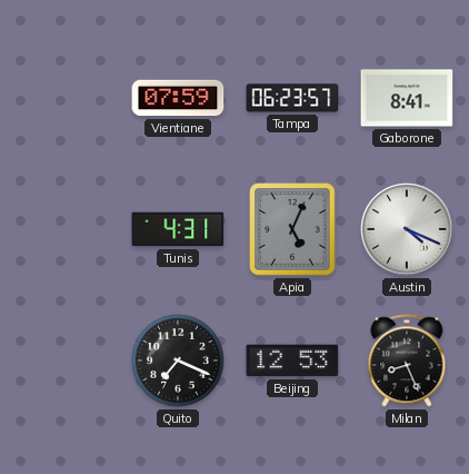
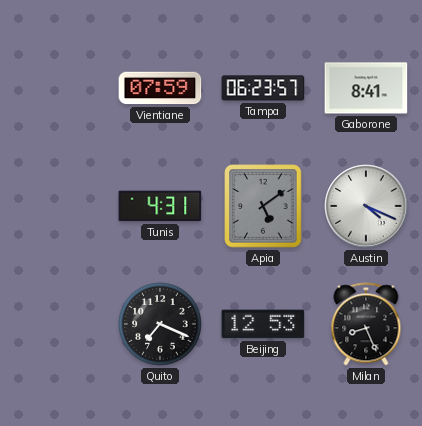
Apia: 5:04 -> 5:09
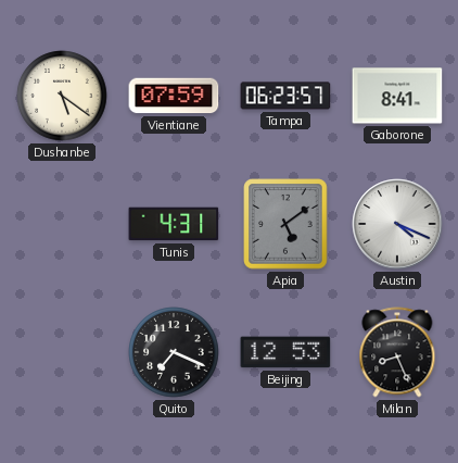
Dushanbe: none -> 5:21
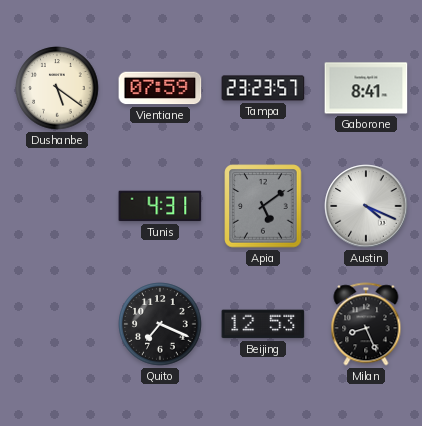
Tampa: 06:23 -> 23:23
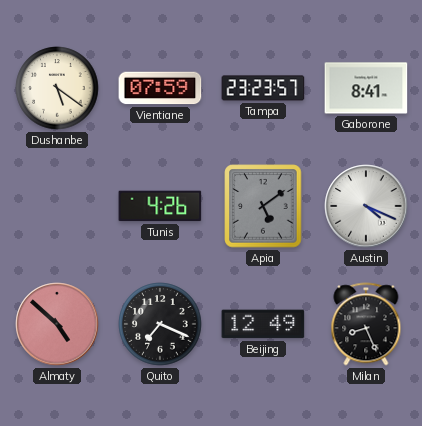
Tunis: 4:31 -> 4:26
Almaty: none -> 4:52
Beijing: 12:53 -> 12:49
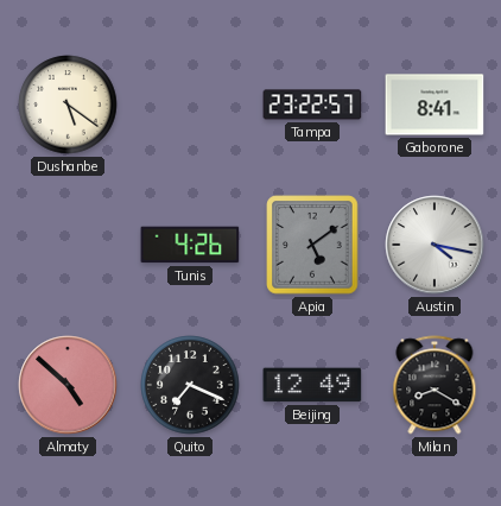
Vientiane: 07:59 -> none
Tampa: 23:23 -> 23:22
Austin: 4:19 -> 4:17
Milan: 8:26 -> 8:20
